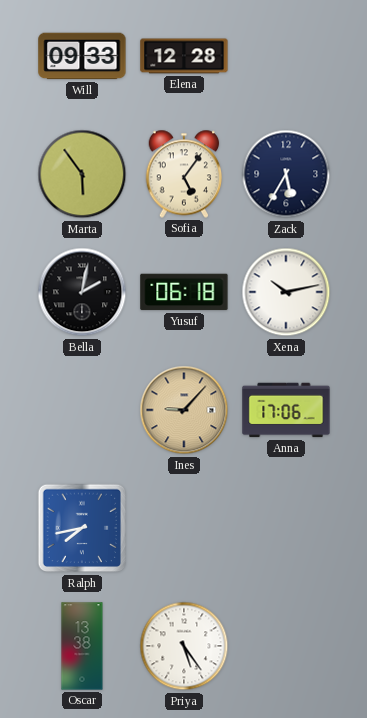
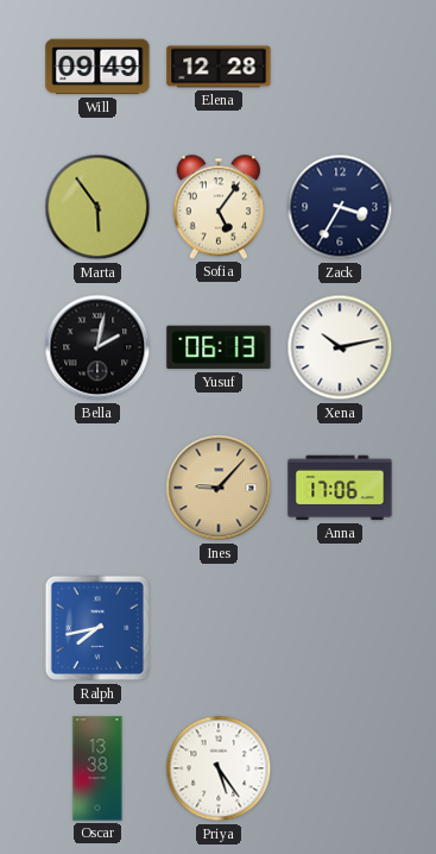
Will: 09:33 -> 09:49
Zack: 5:35 -> 3:35
Yusuf: 06:18 -> 06:13
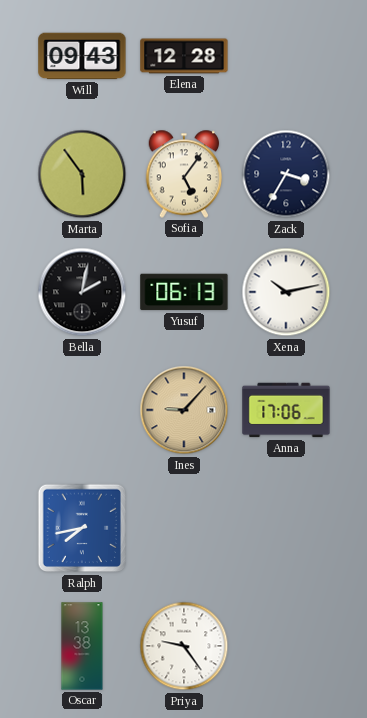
Will: 09:49 -> 09:43
Priya: 5:24 -> 9:24
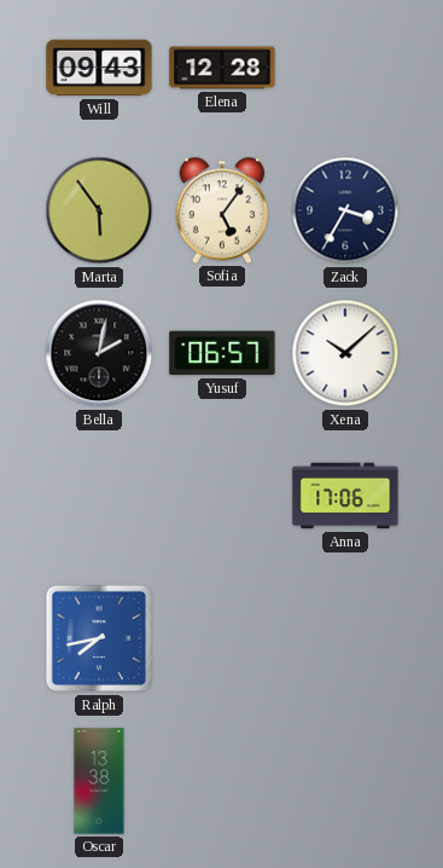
Yusuf: 06:13 -> 06:57
Xena: 10:13 -> 10:08
Ines: 9:07 -> none
Priya: 9:24 -> none
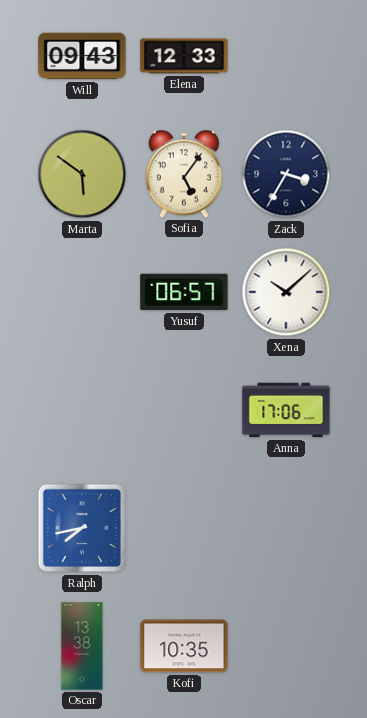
Elena: 12:28 -> 12:33
Marta: 5:54 -> 5:51
Bella: 2:02 -> none
Kofi: none -> 10:35
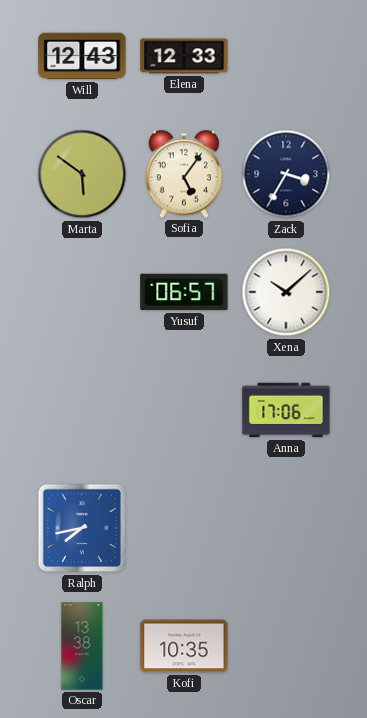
Will: 09:43 -> 12:43
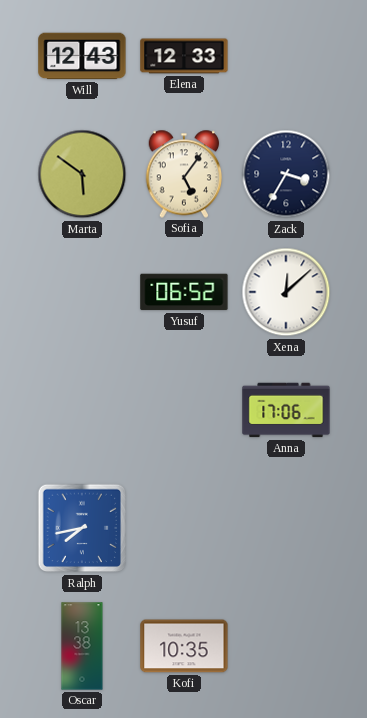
Yusuf: 06:57 -> 06:52
Xena: 10:08 -> 12:08
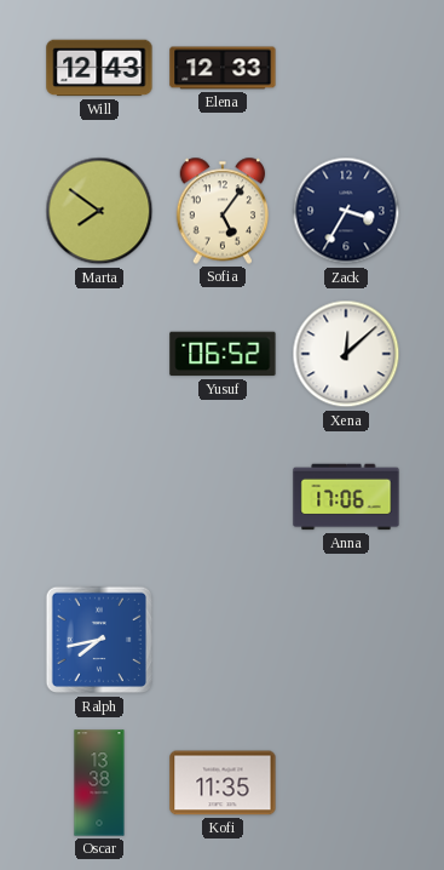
Marta: 5:51 -> 7:51
Kofi: 10:35 -> 11:35
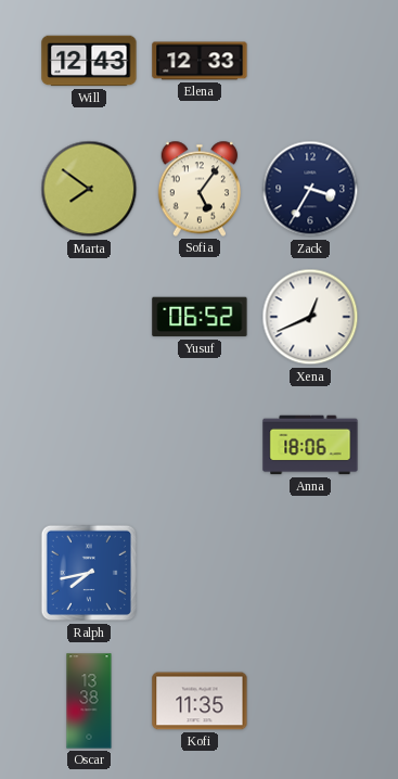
Xena: 12:08 -> 12:41
Anna: 17:06 -> 18:06
